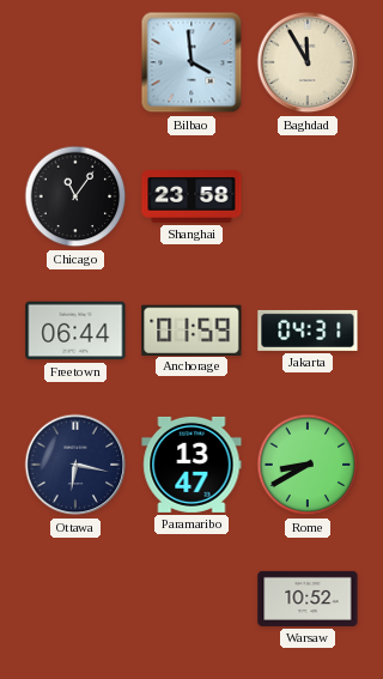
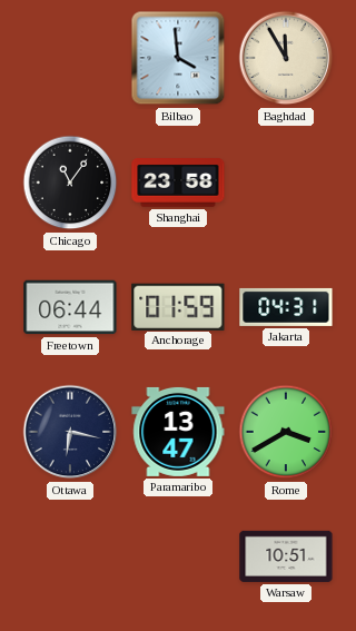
Rome: 8:40 -> 3:40
Warsaw: 10:52 -> 10:51
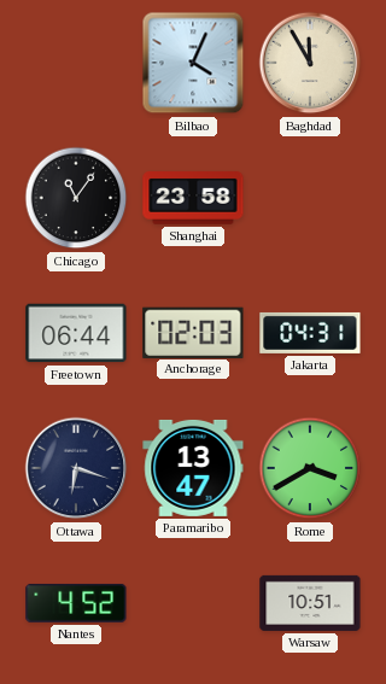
Bilbao: 3:59 -> 4:04
Anchorage: 01:59 -> 02:03
Ottawa: 6:17 -> 6:18
Nantes: none -> 4:52
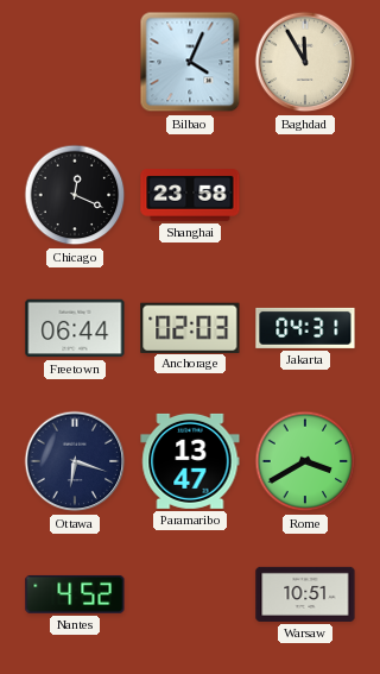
Chicago: 11:06 -> 12:19
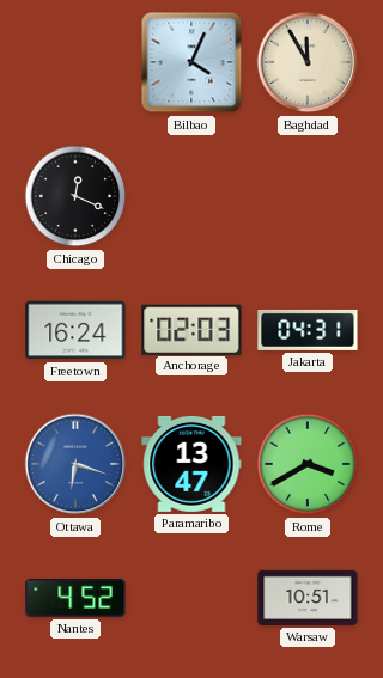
Shanghai: 23:58 -> none
Freetown: 06:44 -> 16:24
Ottawa dial: navy -> blue
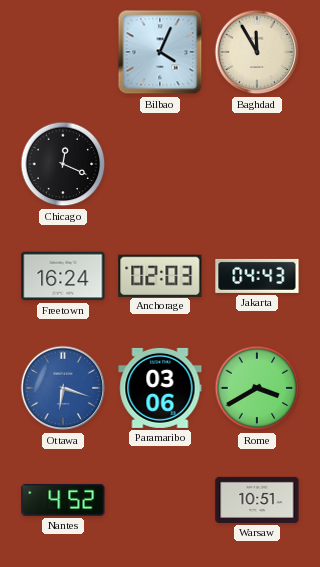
Jakarta: 04:31 -> 04:43
Paramaribo: 13:47 -> 03:06
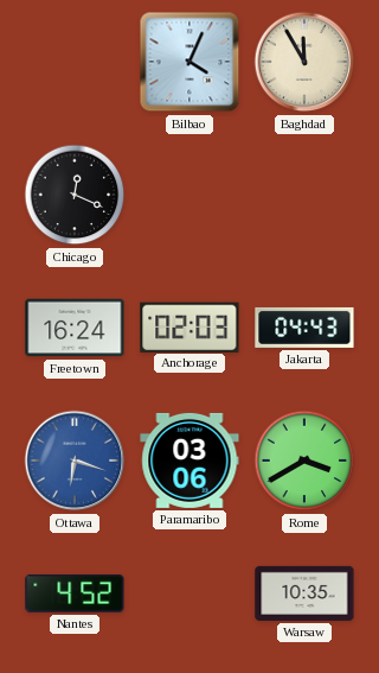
Warsaw: 10:51 -> 10:35
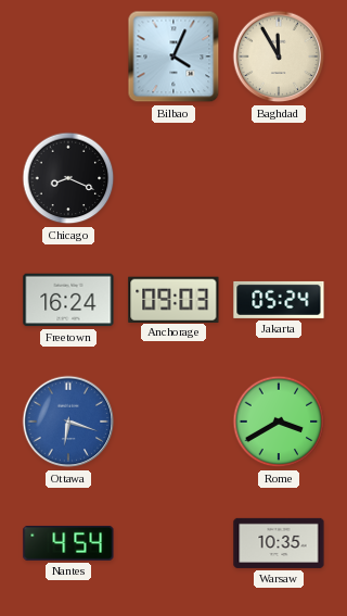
Chicago: 12:19 -> 8:19
Anchorage: 02:03 -> 09:03
Jakarta: 04:43 -> 05:24
Paramaribo: 03:06 -> none
Nantes: 4:52 -> 4:54
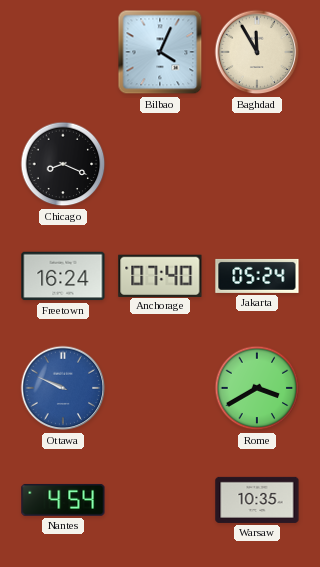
Anchorage: 09:03 -> 07:40
Ottawa: 6:18 -> 9:49
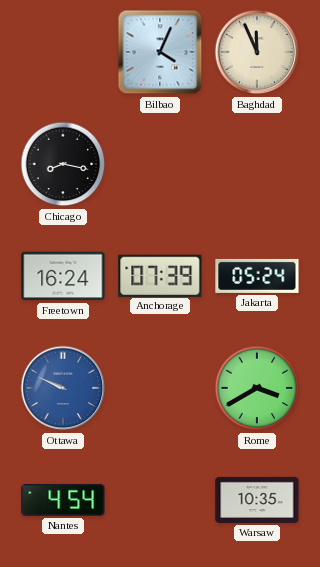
Baghdad: 11:55 -> 11:56
Chicago: 8:19 -> 8:17
Anchorage: 07:40 -> 07:39
